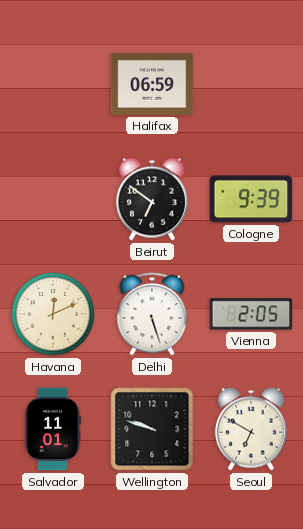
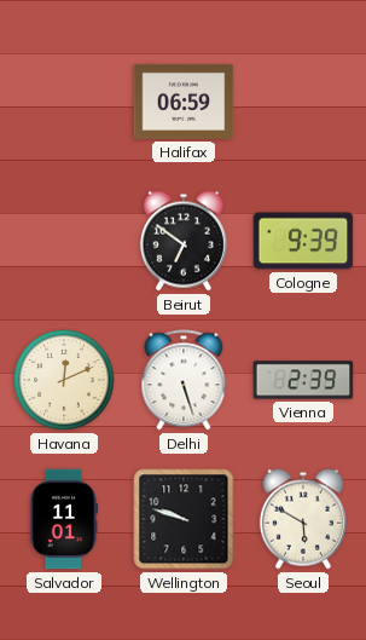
Vienna: 2:05 -> 2:39
Seoul: 6:50 -> 5:50
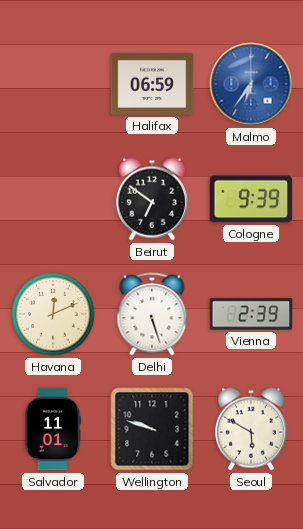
Malmo: none -> 6:36
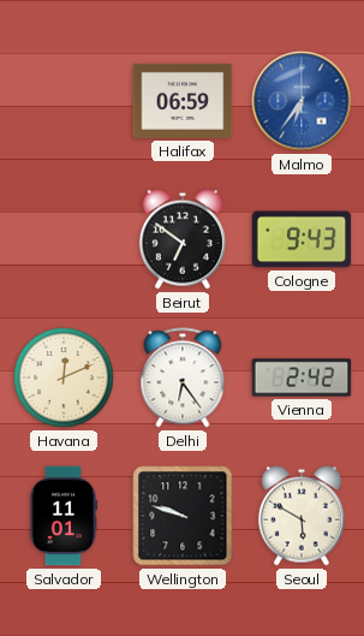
Cologne: 9:39 -> 9:43
Delhi: 5:27 -> 6:24
Vienna: 2:39 -> 2:42
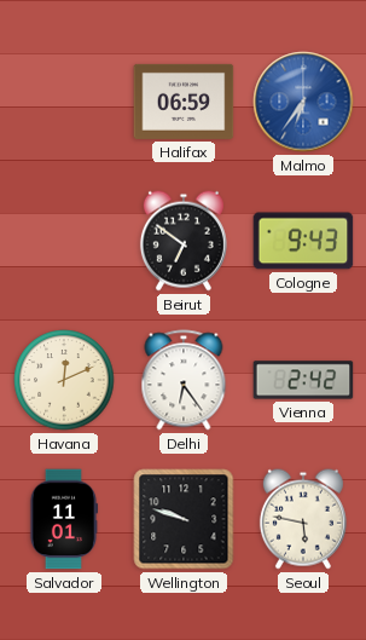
Seoul: 5:50 -> 5:47
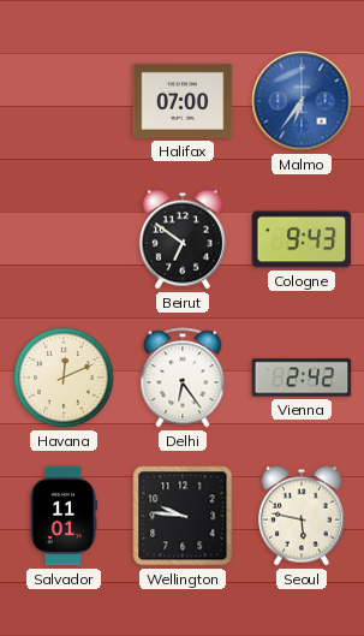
Halifax: 06:59 -> 07:00
Wellington: 9:48 -> 9:46
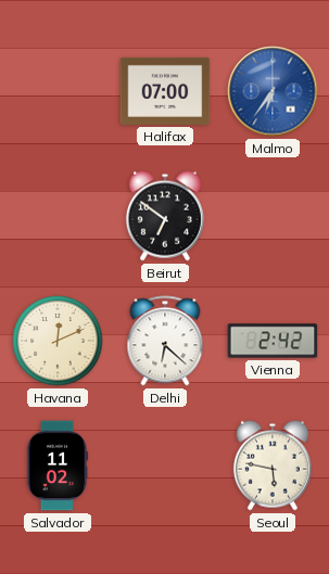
Cologne: 9:43 -> none
Delhi: 6:24 -> 6:22
Salvador: 11:01 -> 11:02
Wellington: 9:46 -> none
